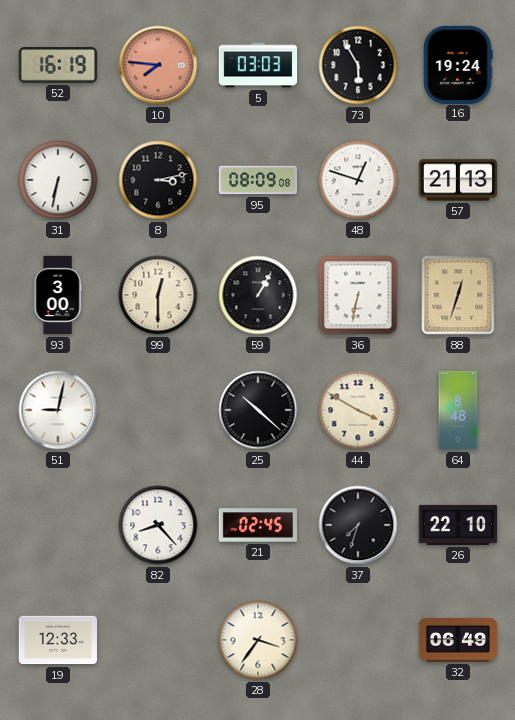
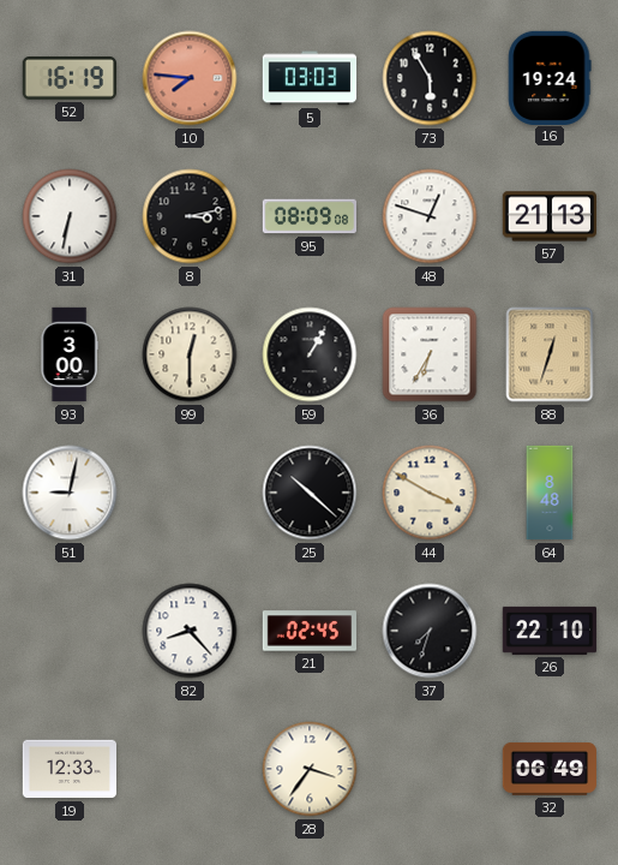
36: 6:32 -> 6:35
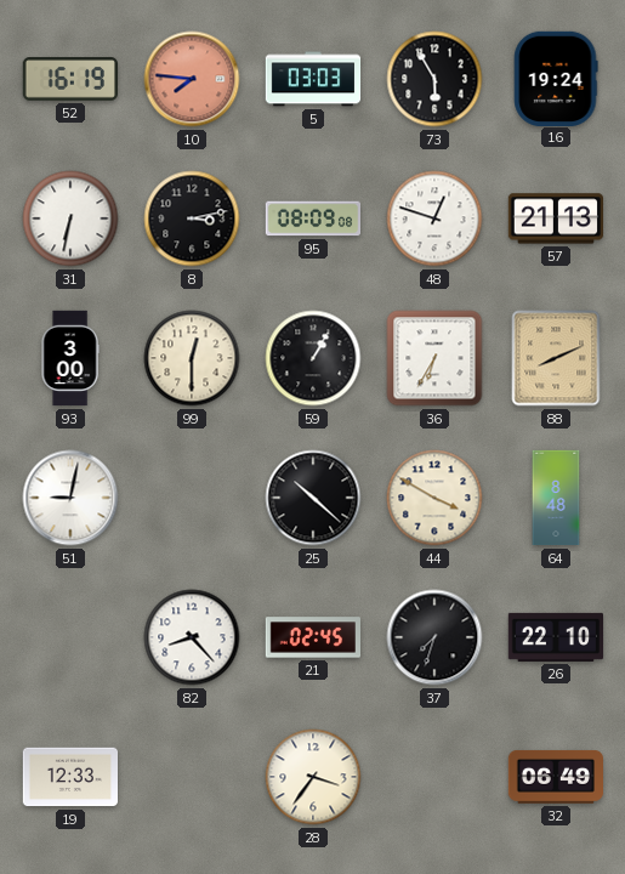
88: 12:33 -> 8:11
